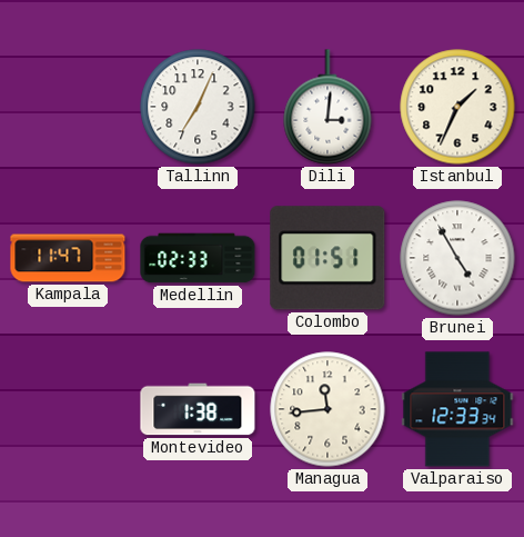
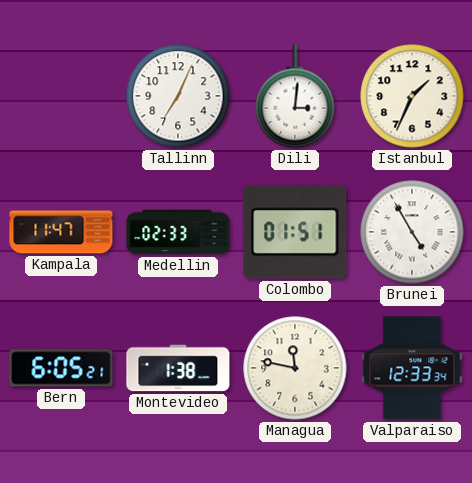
Bern: none -> 6:05
Managua: 11:44 -> 11:47
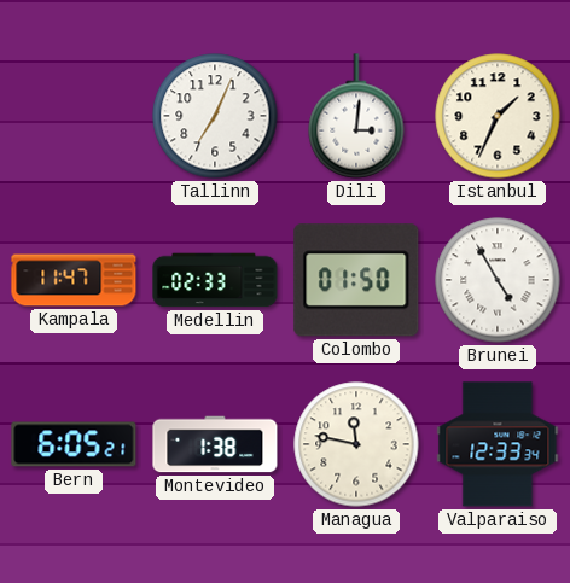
Colombo: 01:51 -> 01:50
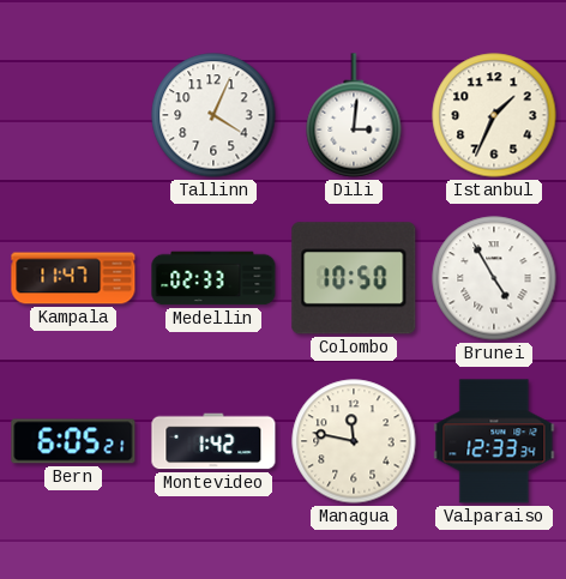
Tallinn: 7:04 -> 4:04
Colombo: 01:50 -> 10:50
Montevideo: 1:38 -> 1:42
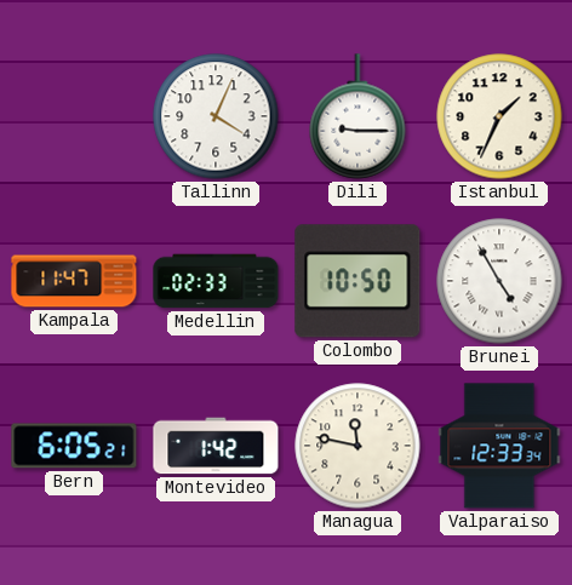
Dili: 3:01 -> 9:15
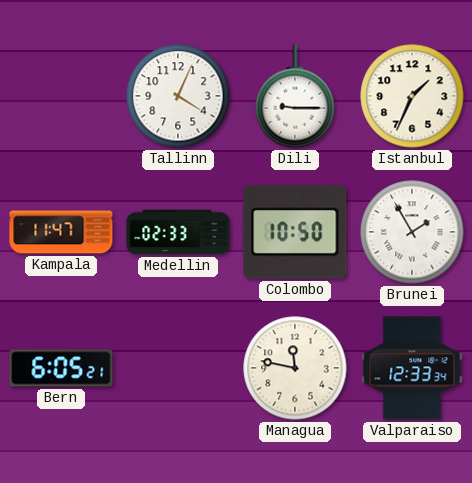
Brunei: 4:55 -> 1:55
Montevideo: 1:42 -> none
